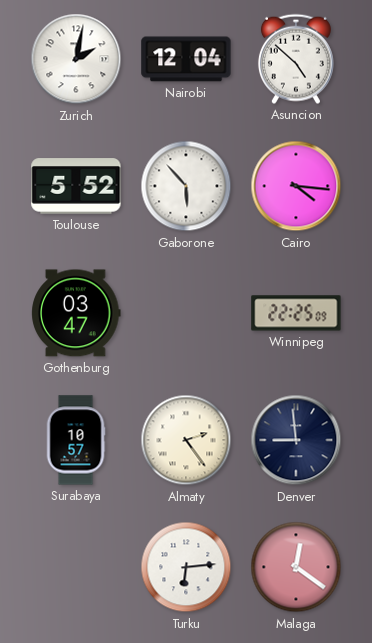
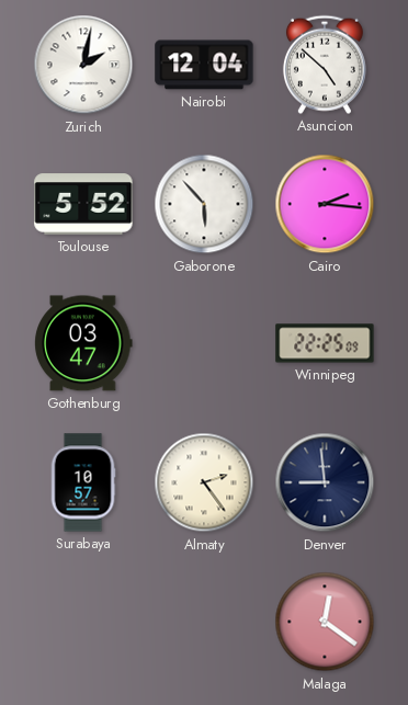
Cairo: 4:16 -> 2:16
Turku: 6:14 -> none
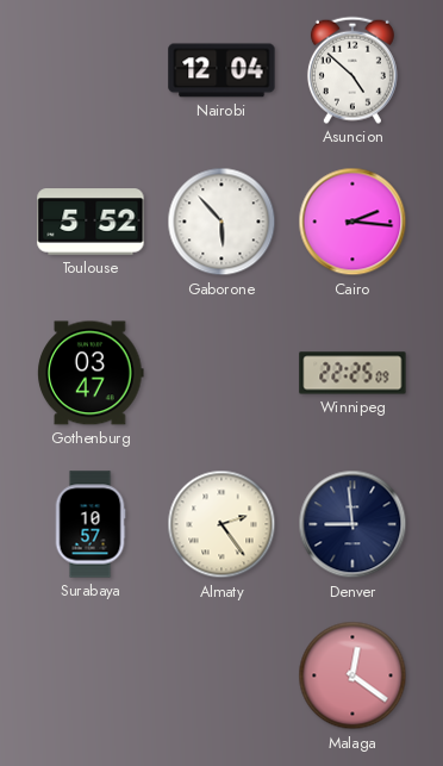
Zurich: 2:02 -> none
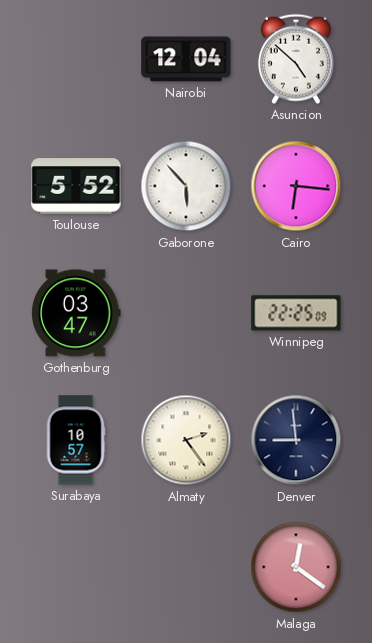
Cairo: 2:16 -> 6:16
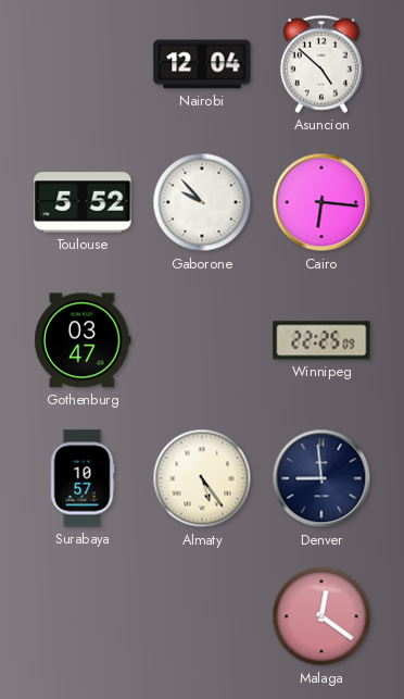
Gaborone: 5:53 -> 9:53
Almaty: 2:24 -> 5:24
